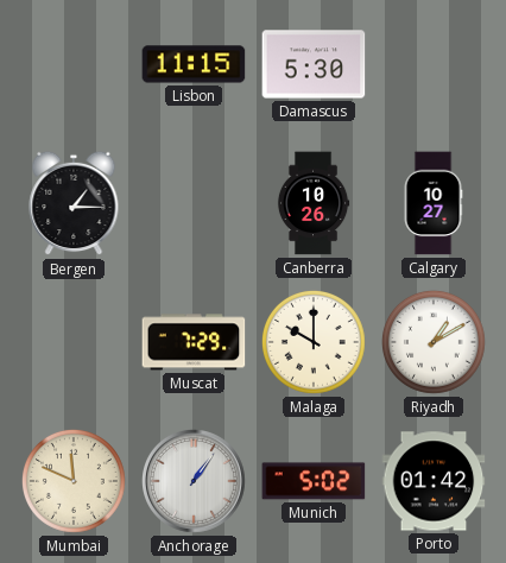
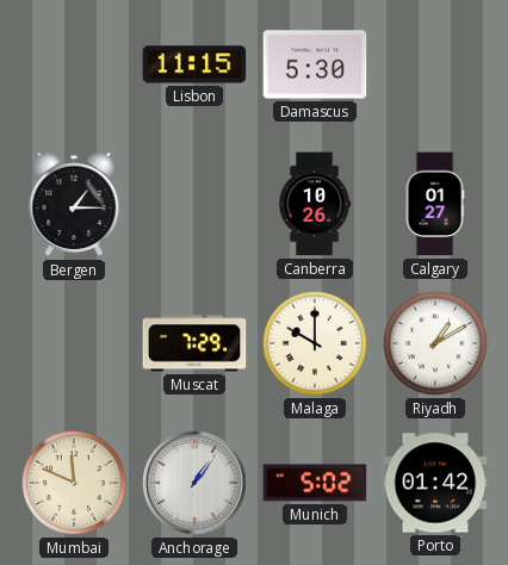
Calgary: 10:27 -> 01:27
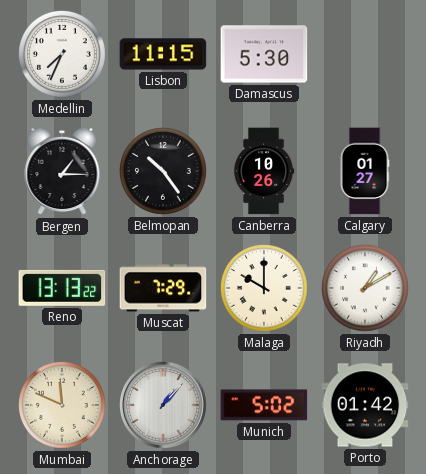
Medellin: none -> 7:34
Belmopan: none -> 10:24
Reno: none -> 13:13
Anchorage: 1:06 -> 1:07
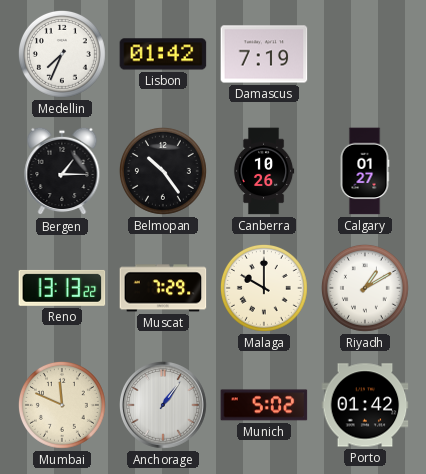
Lisbon: 11:15 -> 01:42
Damascus: 5:30 -> 7:19
Anchorage: 1:07 -> 1:06
